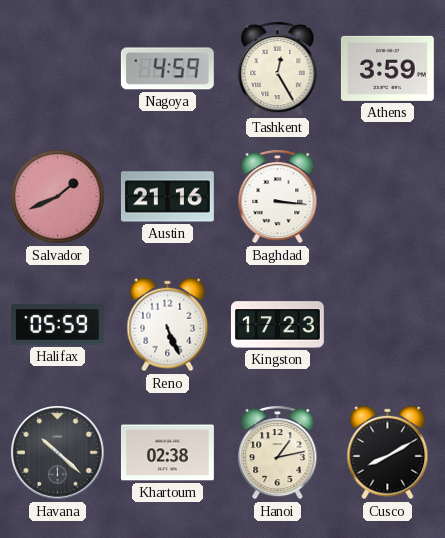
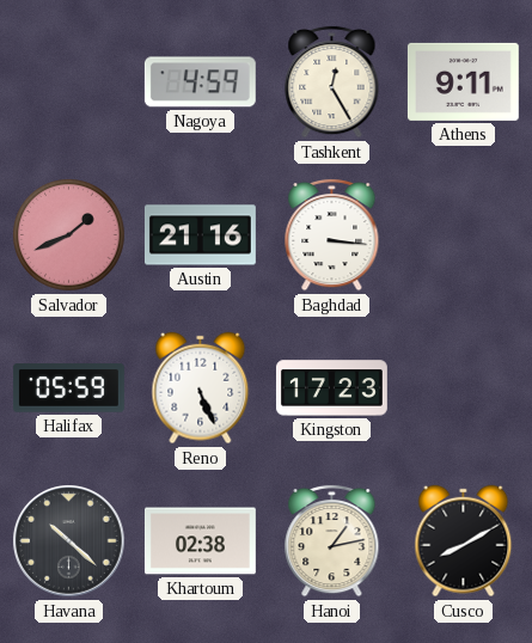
Athens: 3:59 -> 9:11
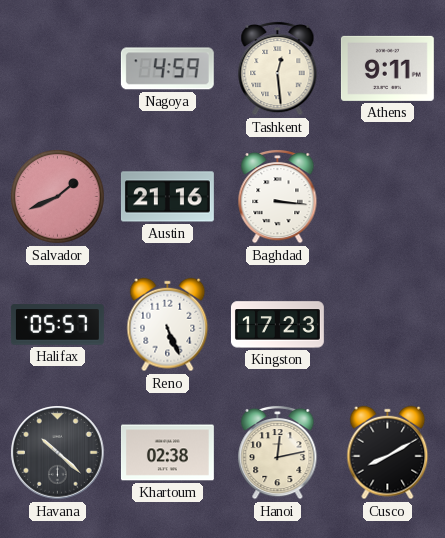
Tashkent: 12:25 -> 12:29
Halifax: 05:59 -> 05:57
Hanoi: 1:13 -> 12:13
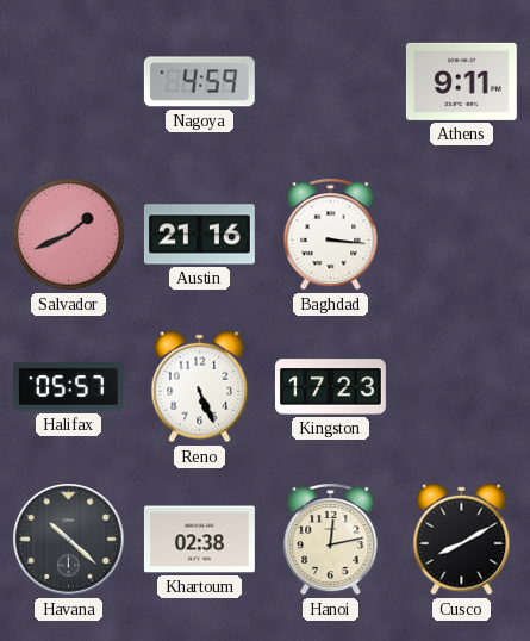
Tashkent: 12:29 -> none
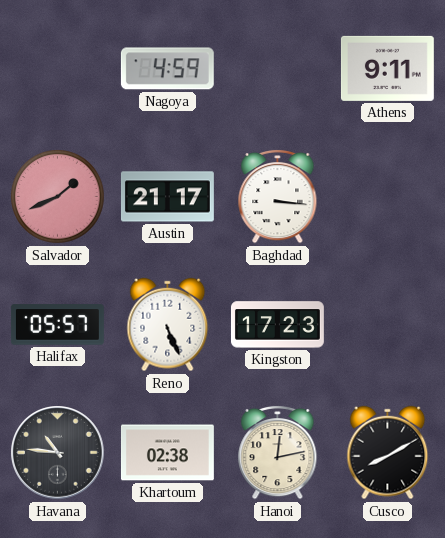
Austin: 21:16 -> 21:17
Havana: 10:22 -> 10:46
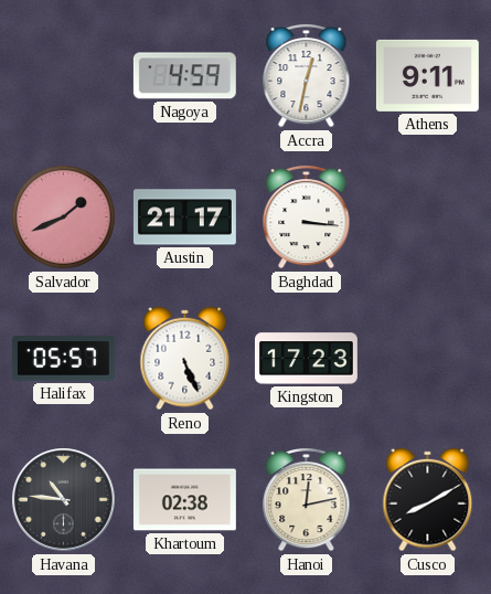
Accra: none -> 12:32
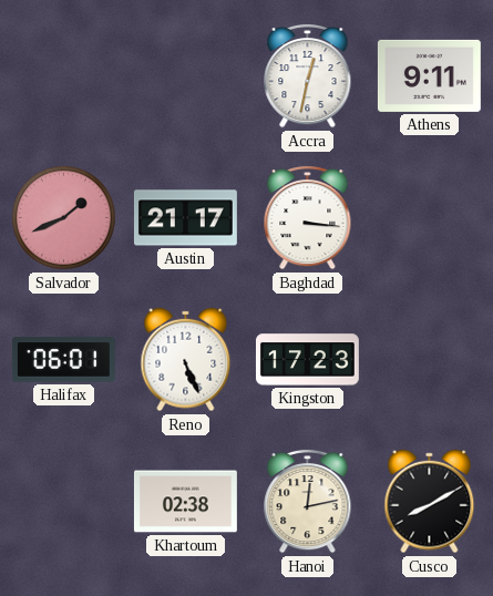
Nagoya: 4:59 -> none
Halifax: 05:57 -> 06:01
Havana: 10:46 -> none
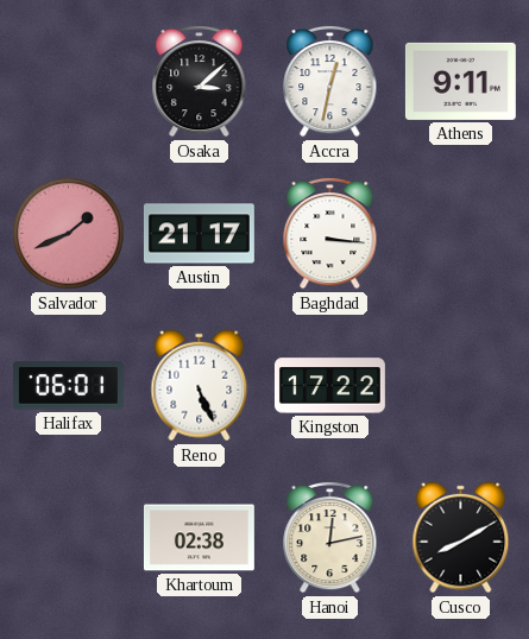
Osaka: none -> 3:08
Kingston: 17:23 -> 17:22
